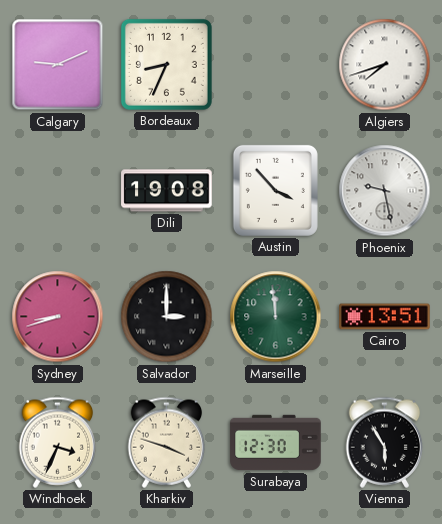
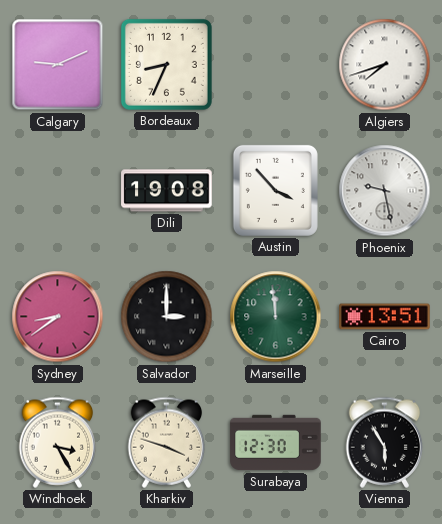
Sydney: 8:42 -> 8:39
Windhoek: 3:34 -> 3:25
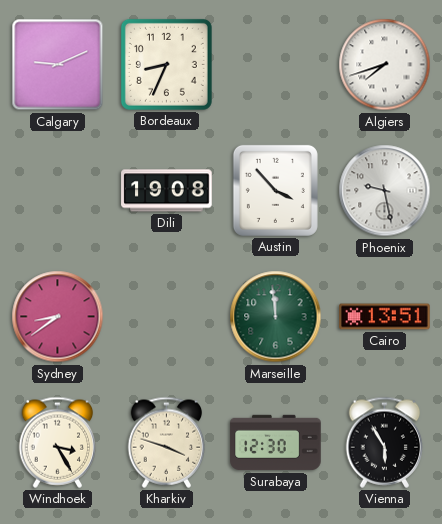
Salvador: 3:00 -> none
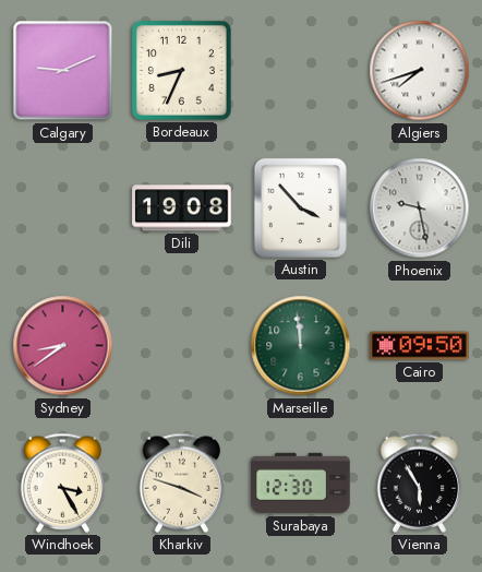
Cairo: 13:51 -> 09:50
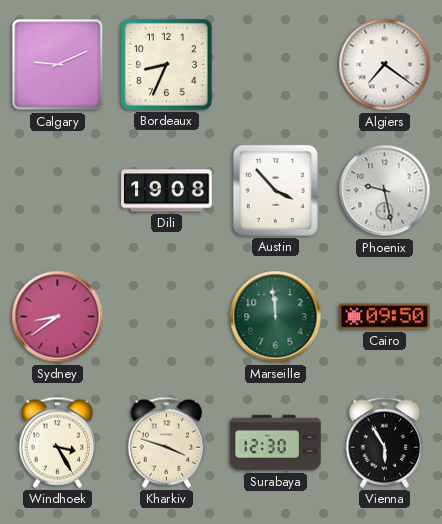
Algiers: 7:42 -> 7:21
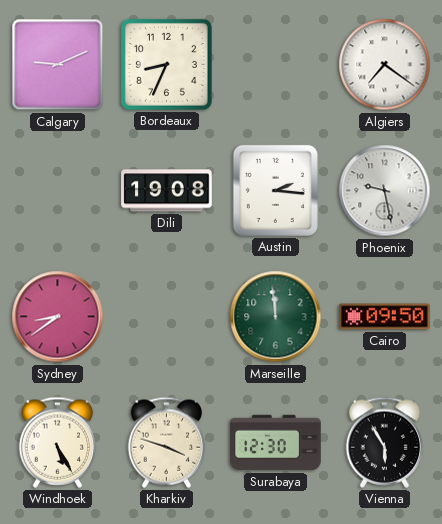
Austin: 3:53 -> 2:16
Windhoek: 3:25 -> 5:25
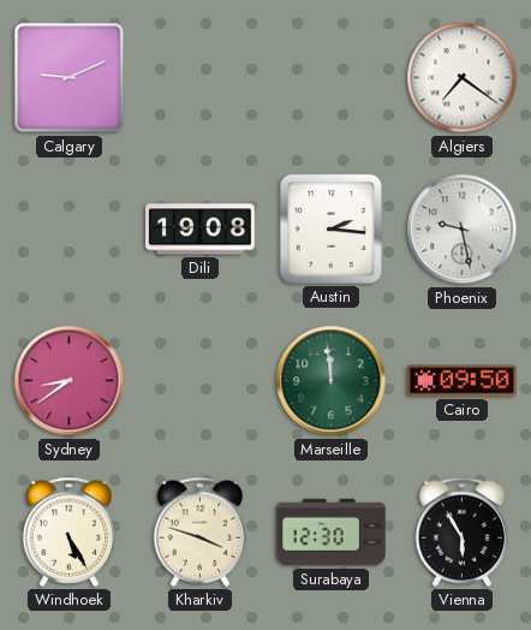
Bordeaux: 8:34 -> none
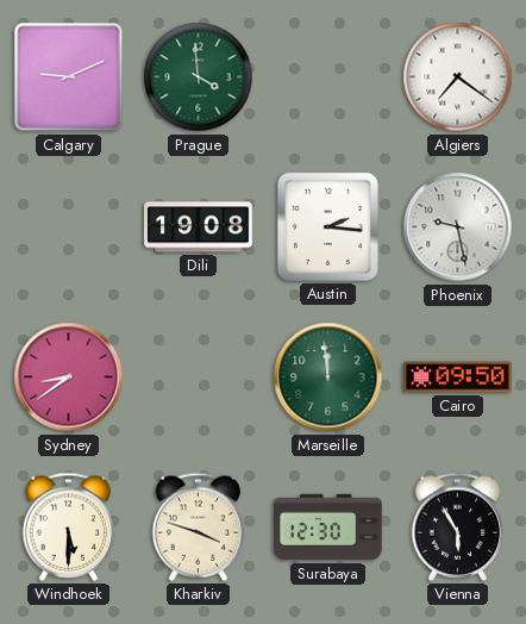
Prague: none -> 3:59
Windhoek: 5:25 -> 5:30
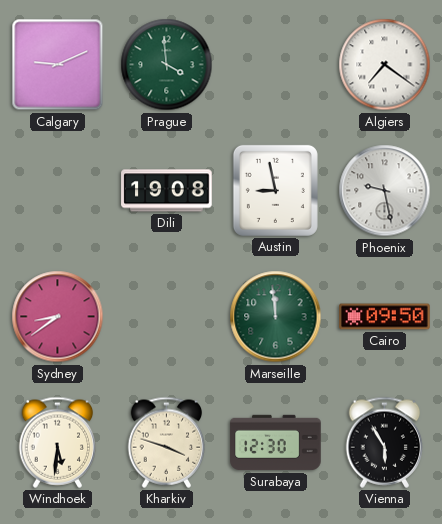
Austin: 2:16 -> 8:58
Windhoek: 5:30 -> 5:31
